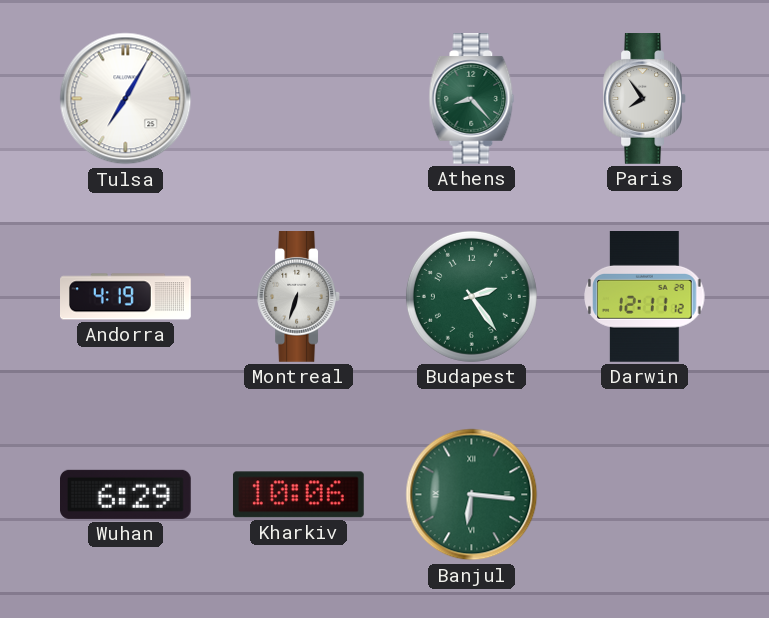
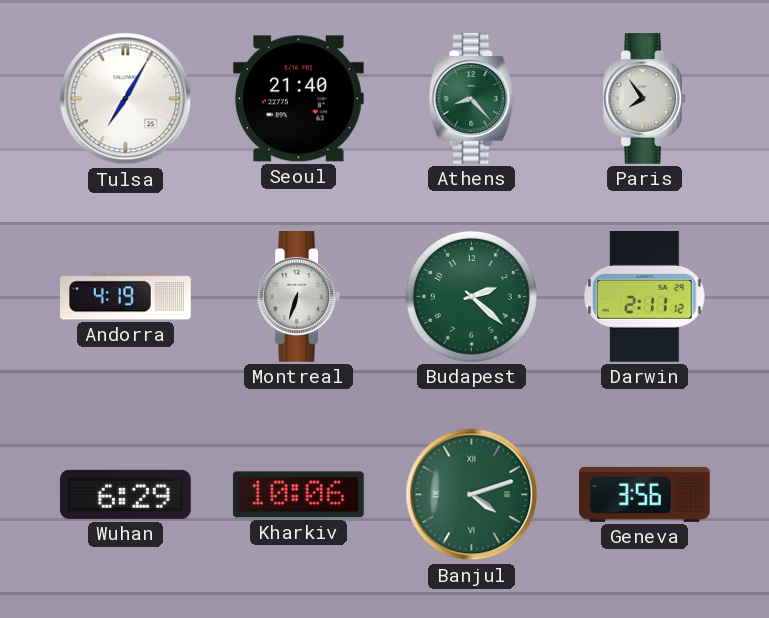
Seoul: none -> 21:40
Budapest: 2:24 -> 2:22
Darwin: 12:11 -> 2:11
Banjul: 6:16 -> 4:12
Geneva: none -> 3:56
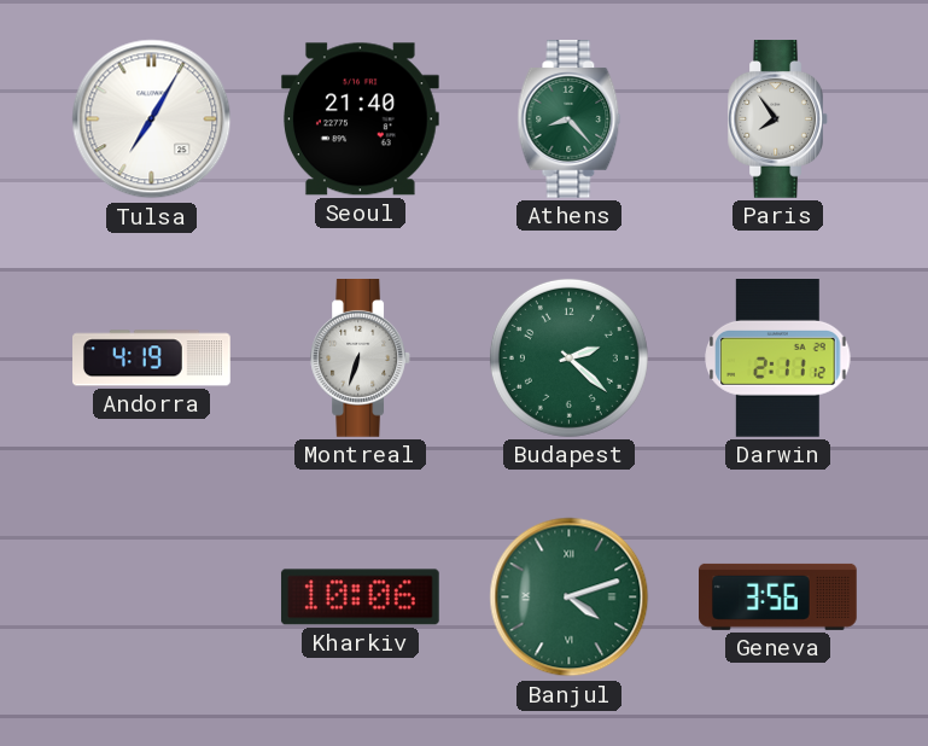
Wuhan: 6:29 -> none
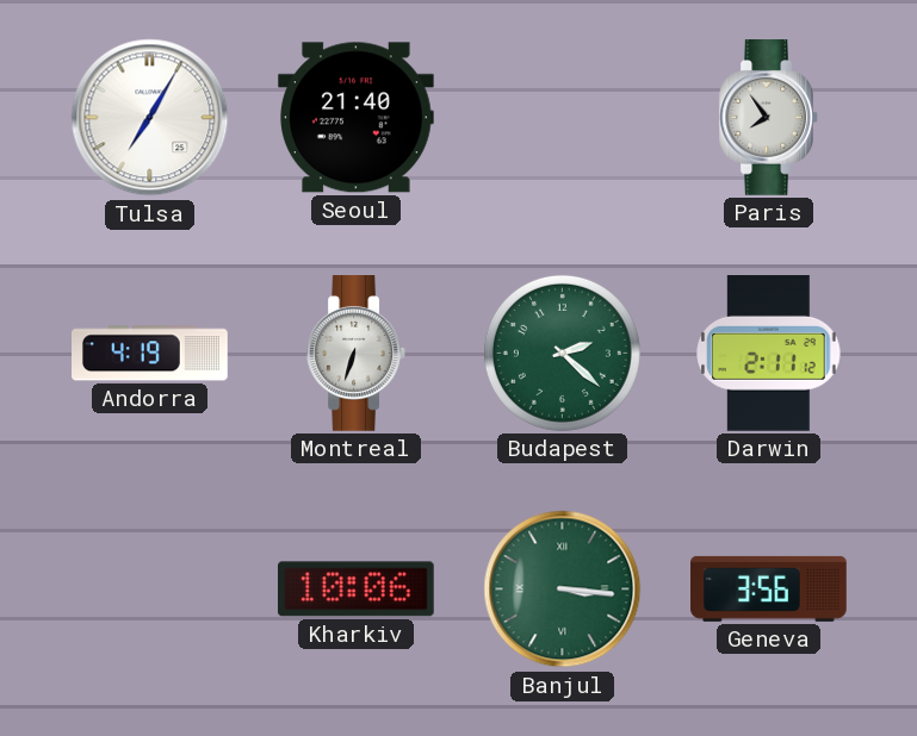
Athens: 8:23 -> none
Banjul: 4:12 -> 3:16
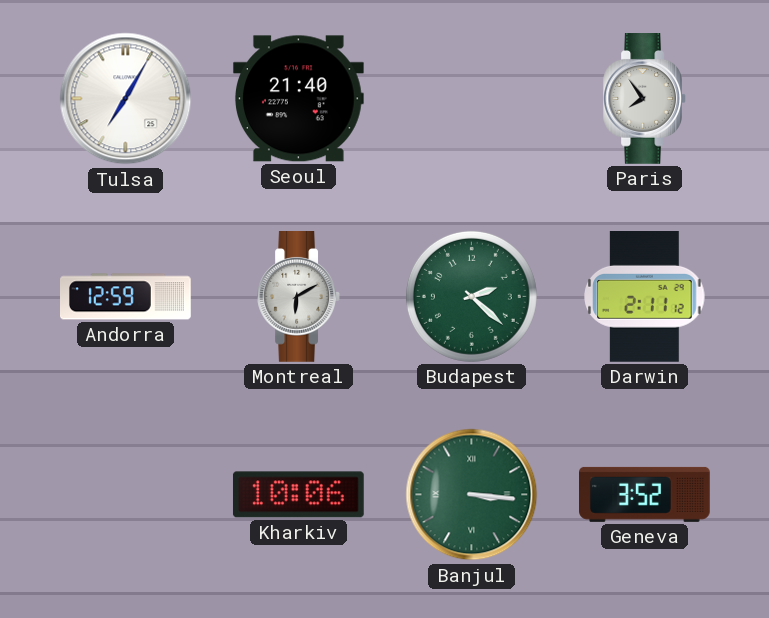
Andorra: 4:19 -> 12:59
Montreal: 6:33 -> 6:10
Geneva: 3:56 -> 3:52
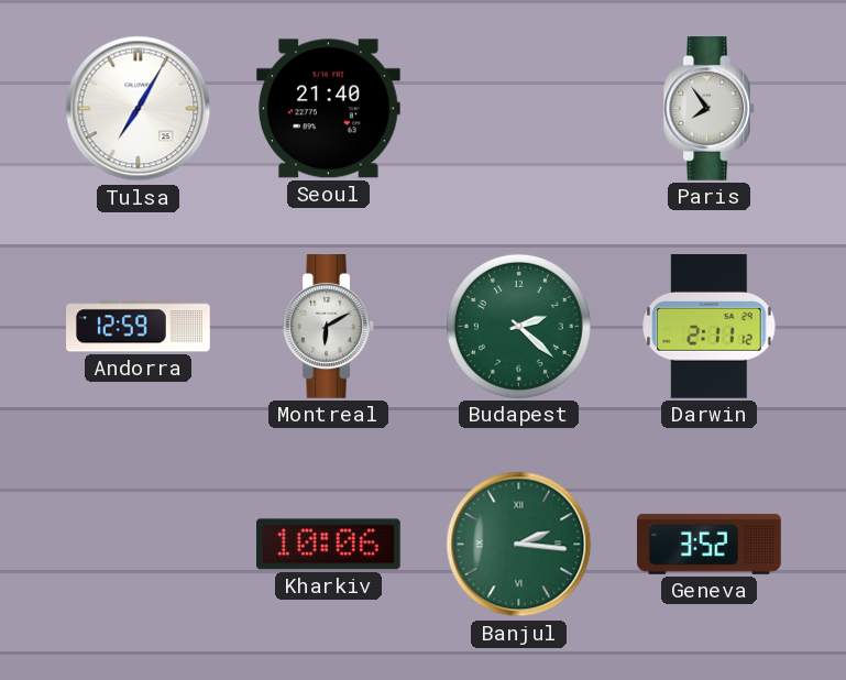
Banjul: 3:16 -> 2:16
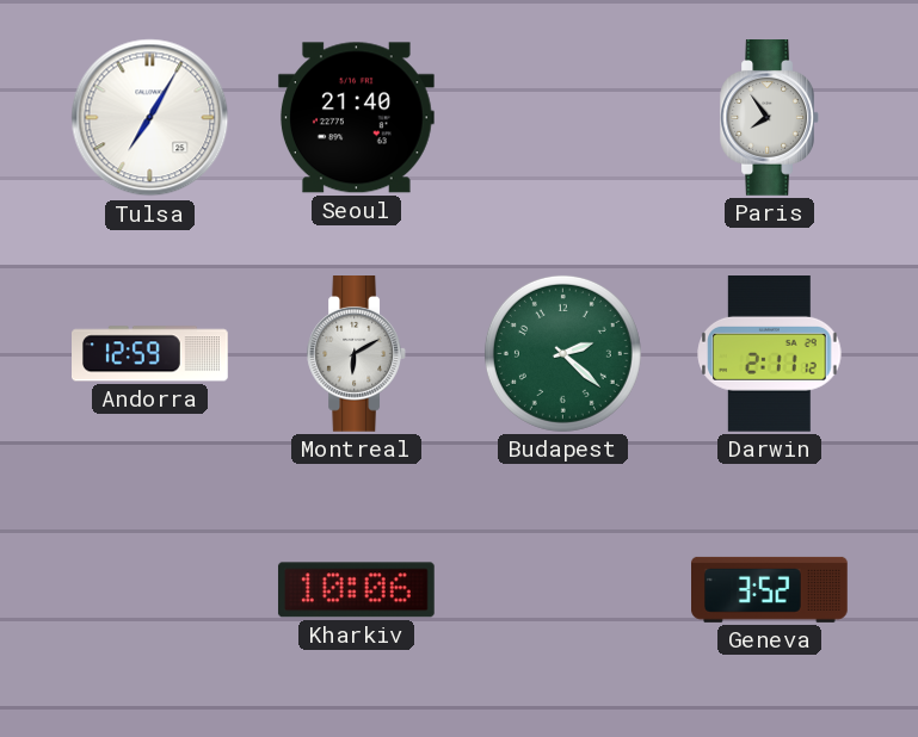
Banjul: 2:16 -> none
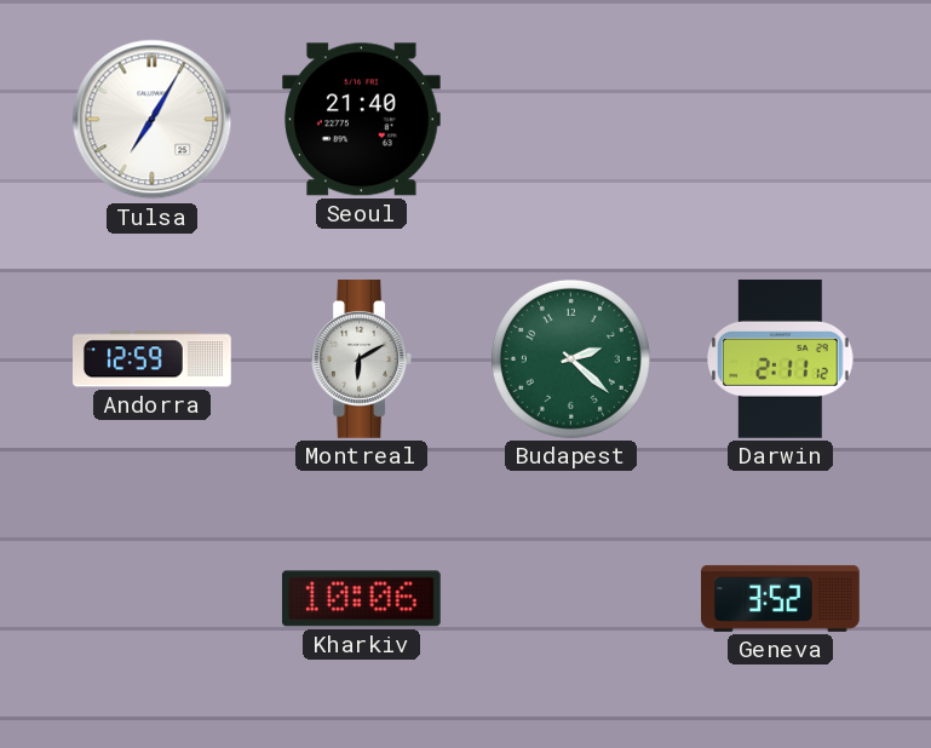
Paris: 7:54 -> none
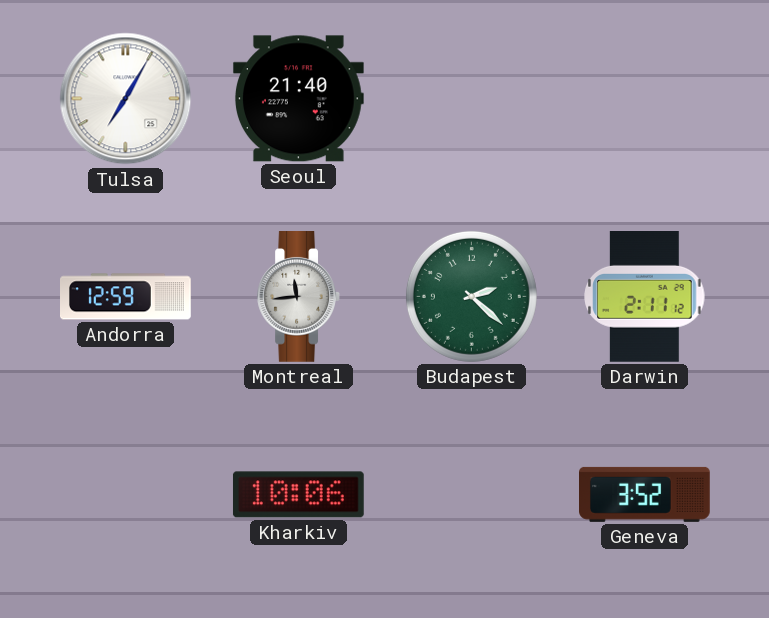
Montreal: 6:10 -> 11:44
